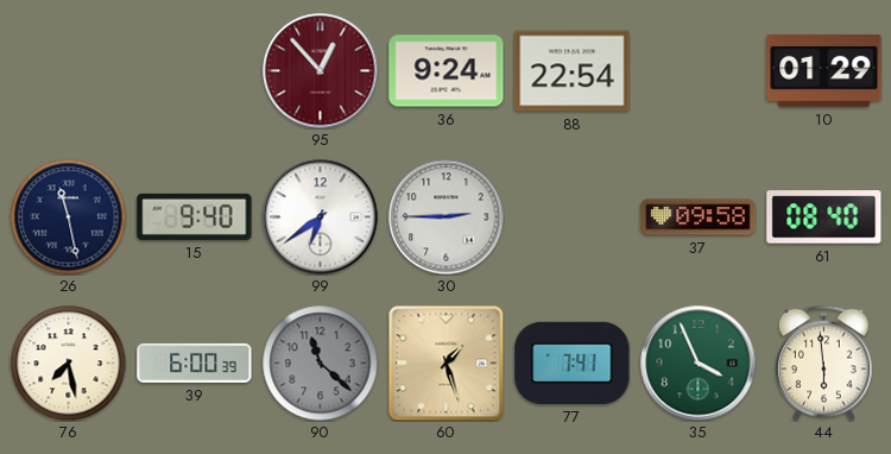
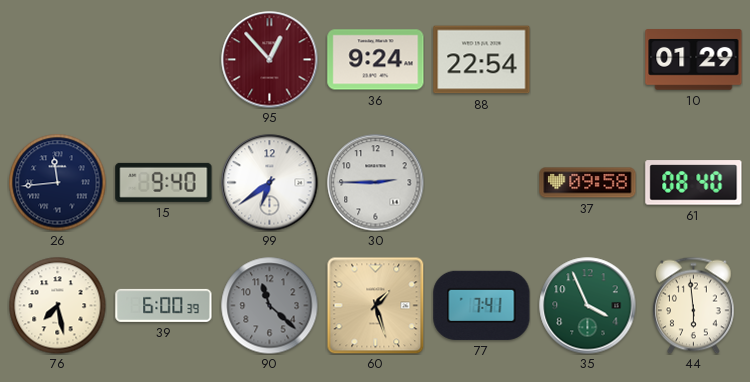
26: 11:28 -> 11:44
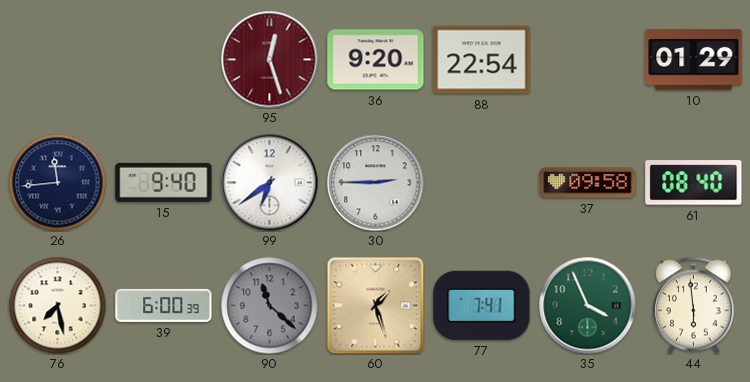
95: 12:53 -> 12:27
36: 9:24 -> 9:20
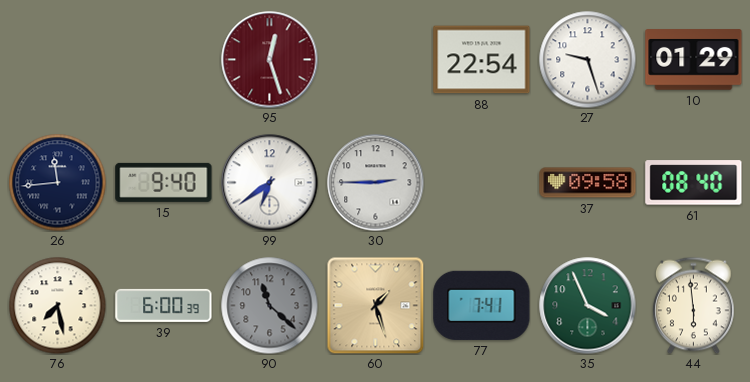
36: 9:20 -> none
27: none -> 9:27
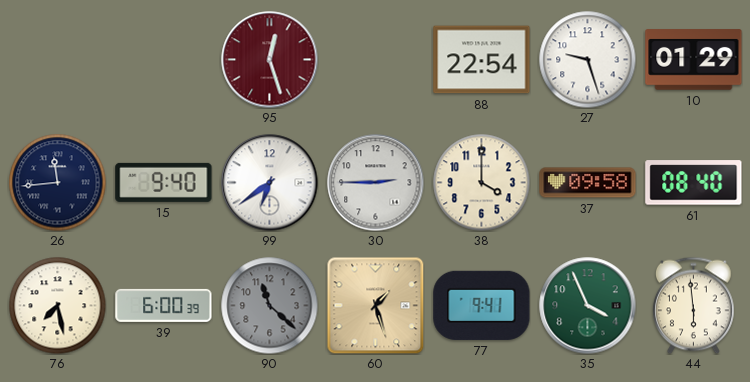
38: none -> 4:00
77: 7:41 -> 9:41
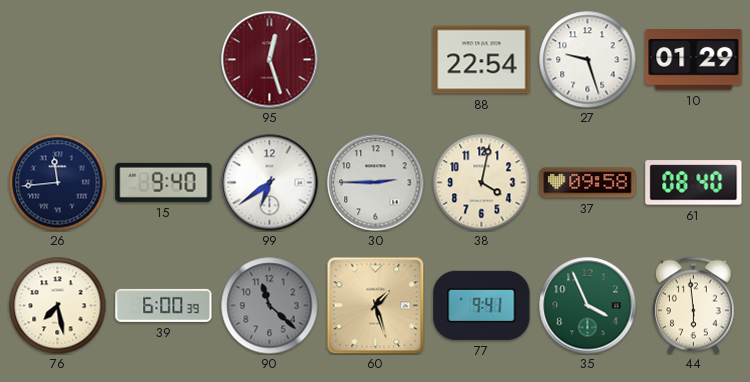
38: 4:00 -> 4:02
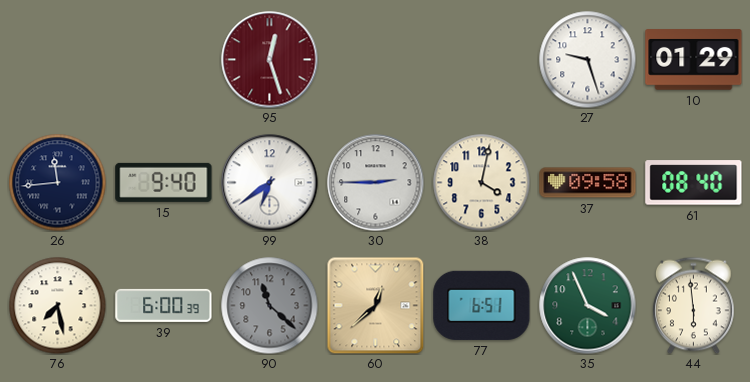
88: 22:54 -> none
60: 1:27 -> 12:38
77: 9:41 -> 6:51
